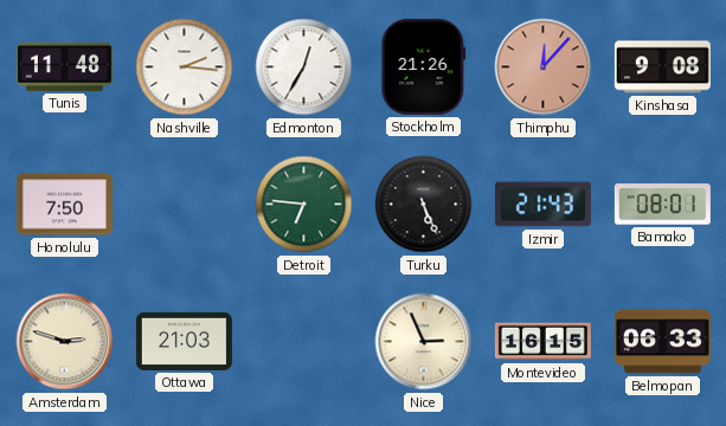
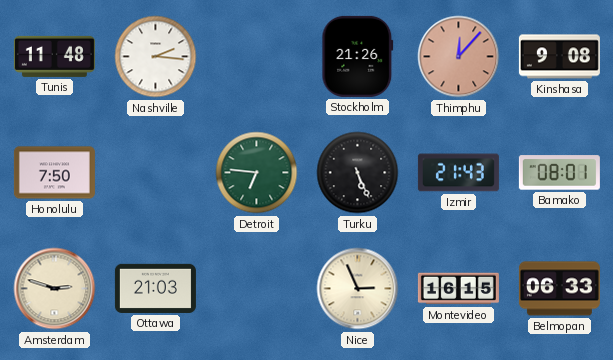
Edmonton: 12:35 -> none
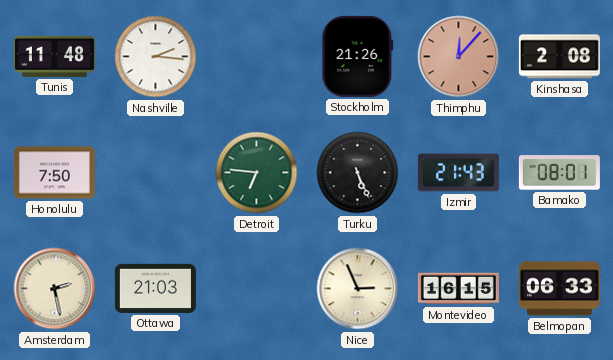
Kinshasa: 9:08 -> 2:08
Amsterdam: 2:48 -> 2:28
